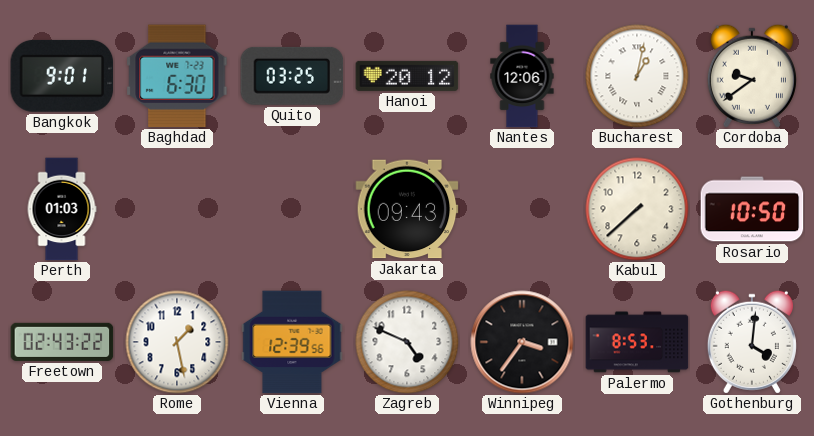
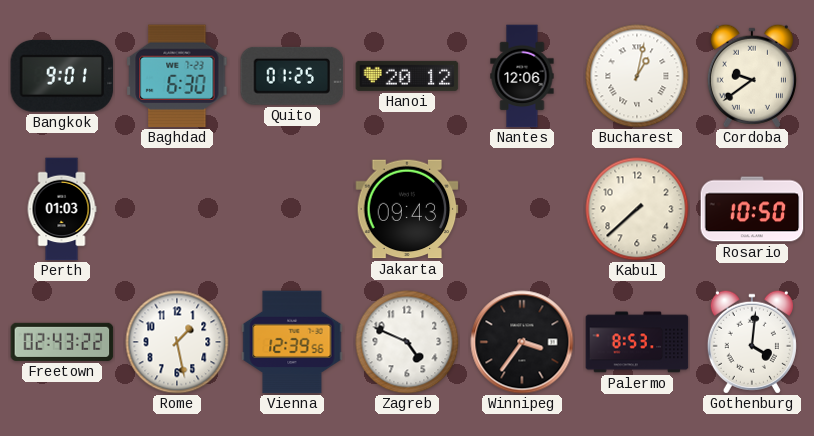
Quito: 03:25 -> 01:25
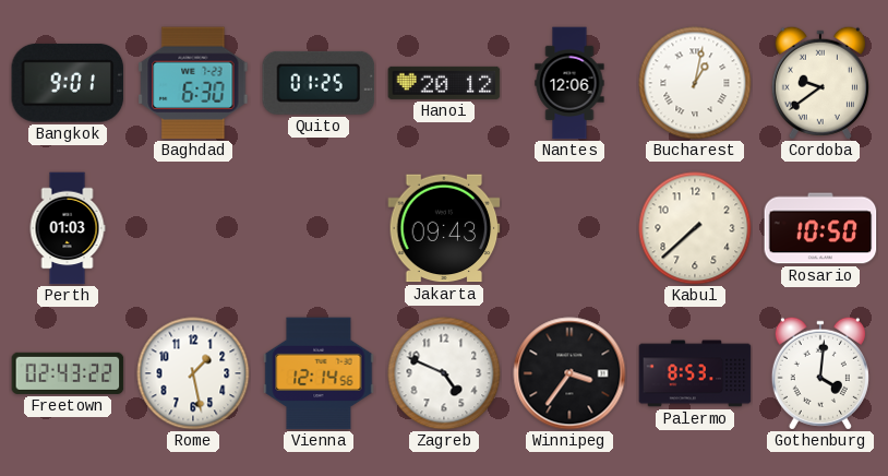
Vienna: 12:39 -> 12:14
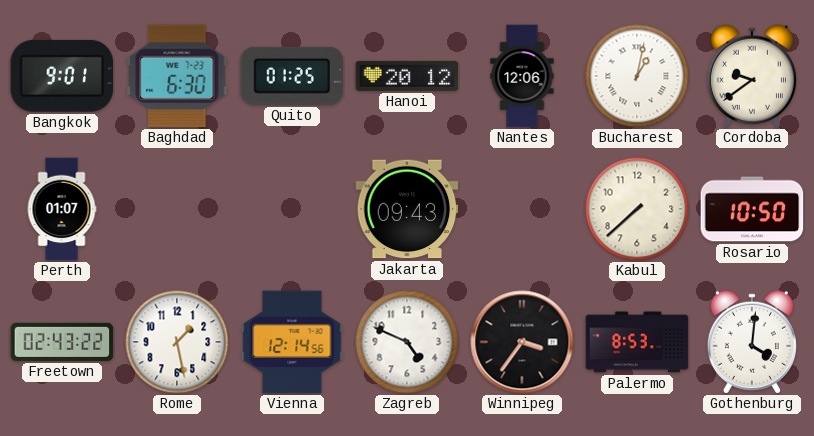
Perth: 01:03 -> 01:07
